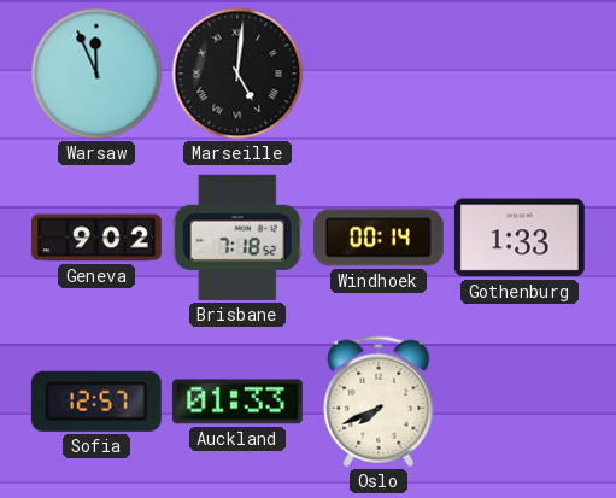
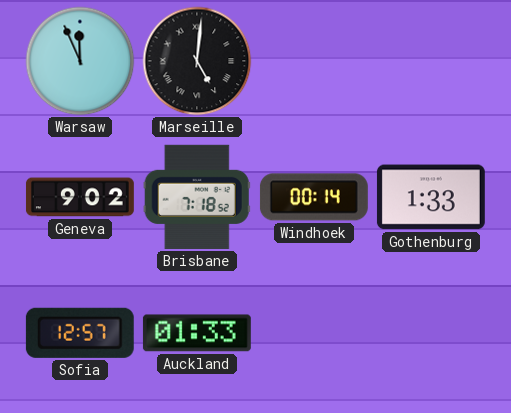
Oslo: 7:41 -> none
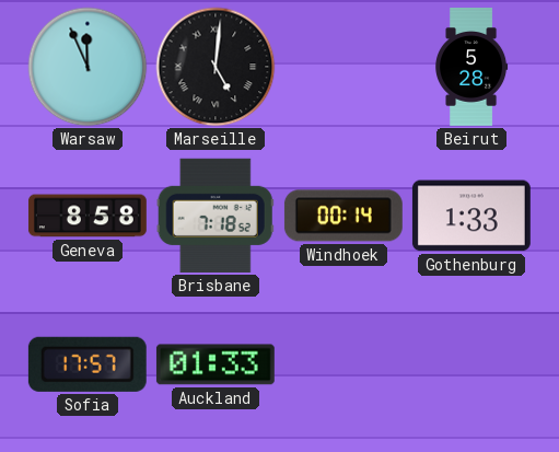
Beirut: none -> 5:28
Geneva: 9:02 -> 8:58
Sofia: 12:57 -> 17:57
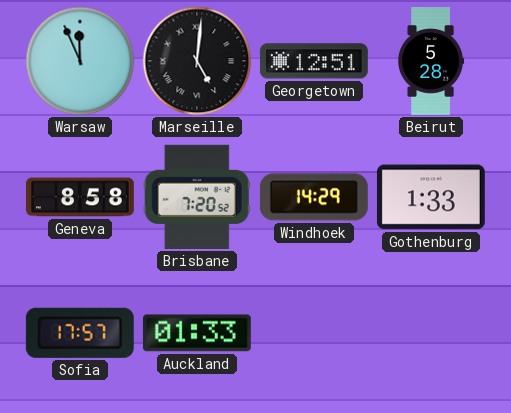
Georgetown: none -> 12:51
Brisbane: 7:18 -> 7:20
Windhoek: 00:14 -> 14:29
